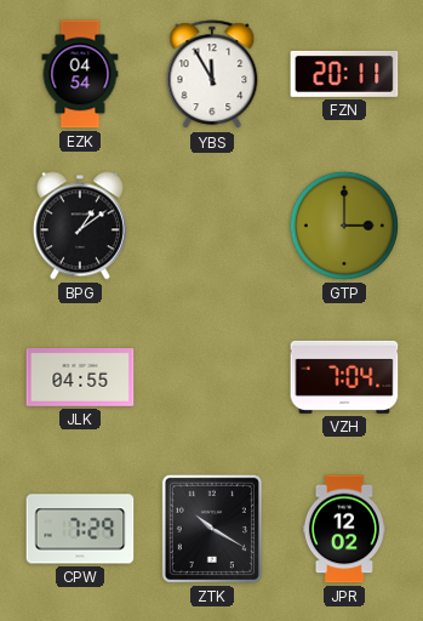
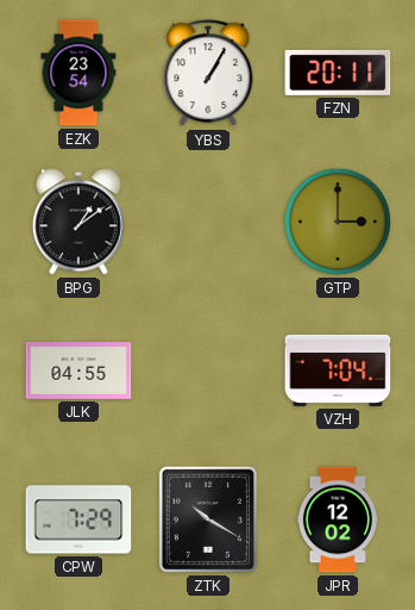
EZK: 04:54 -> 23:54
YBS: 11:55 -> 1:05
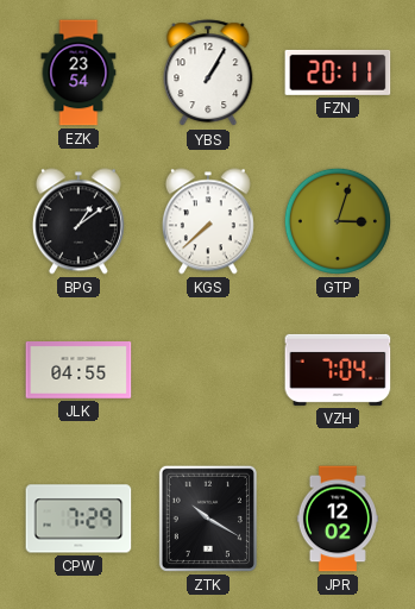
KGS: none -> 7:38
GTP: 3:00 -> 3:03
